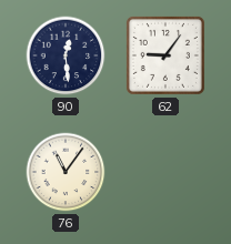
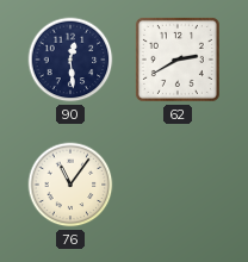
62: 9:06 -> 2:40
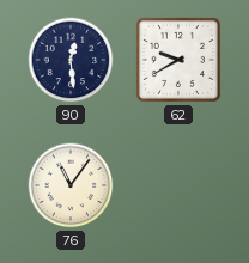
62: 2:40 -> 9:40
